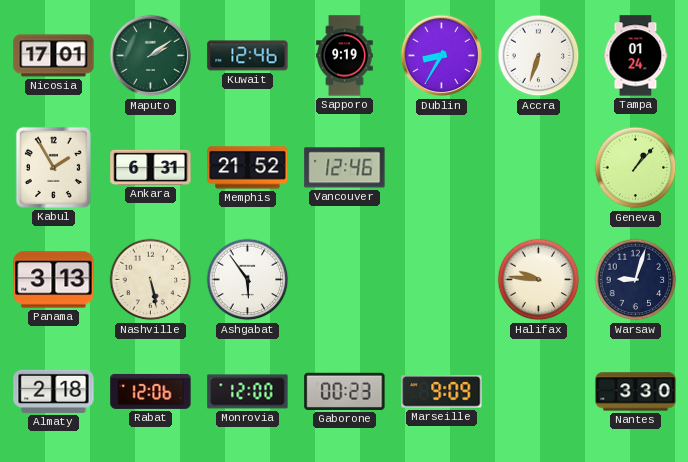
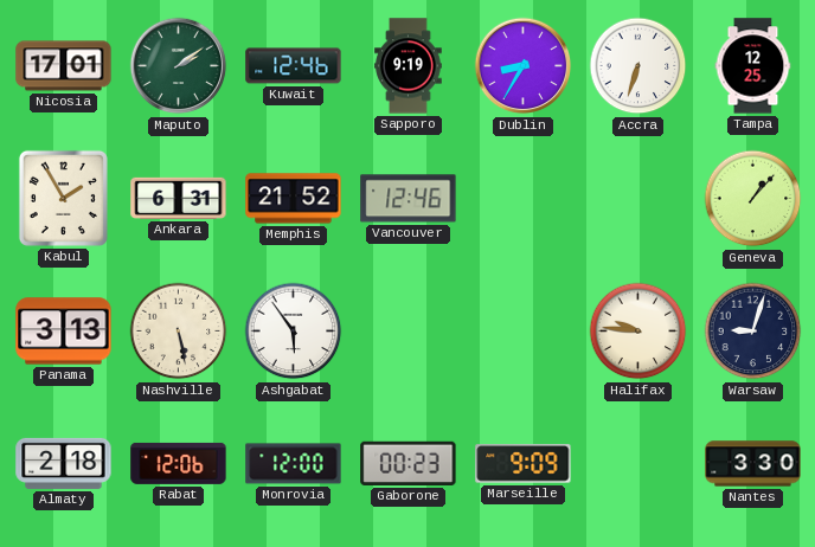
Tampa: 01:24 -> 12:25
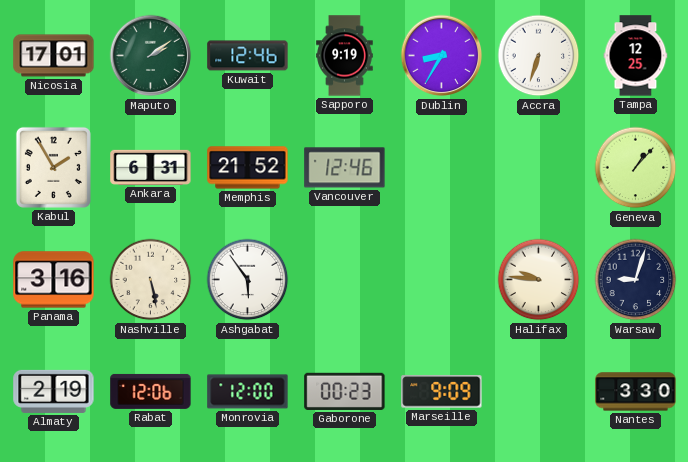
Panama: 3:13 -> 3:16
Almaty: 2:18 -> 2:19
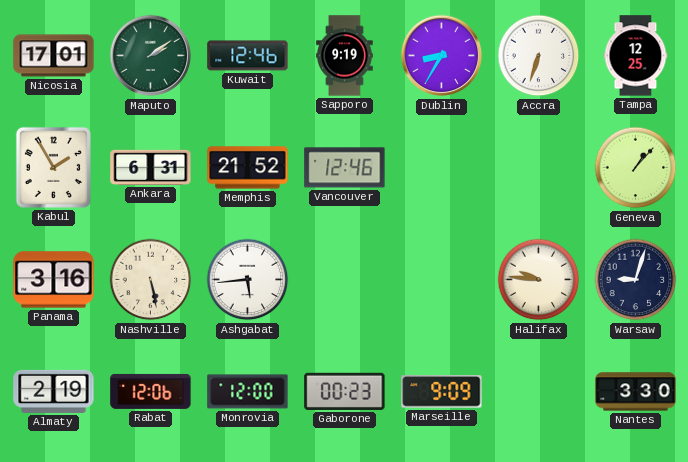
Ashgabat: 5:54 -> 5:44
